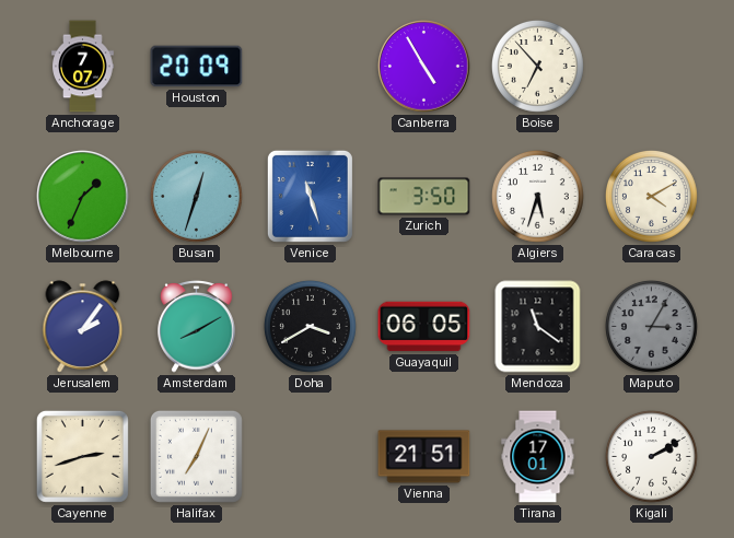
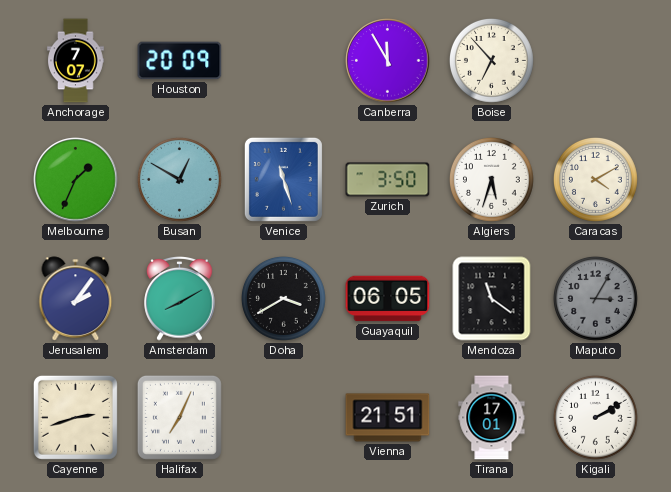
Canberra: 4:55 -> 11:55
Busan: 12:33 -> 12:50
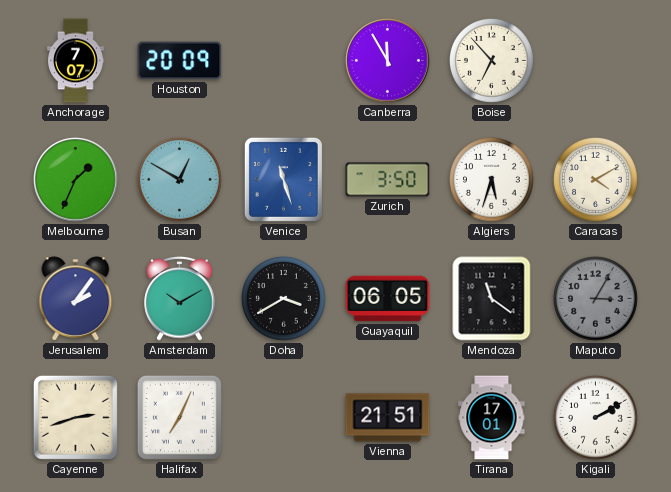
Amsterdam: 8:10 -> 10:10
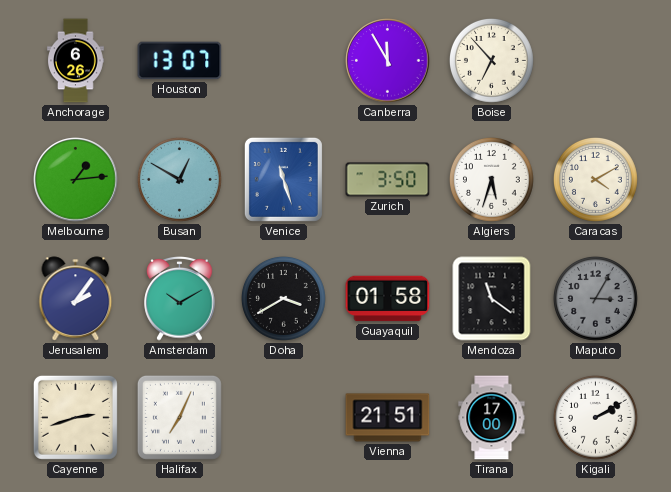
Anchorage: 7:07 -> 6:26
Houston: 20:09 -> 13:07
Melbourne: 1:34 -> 1:14
Guayaquil: 06:05 -> 01:58
Tirana: 17:01 -> 17:00
